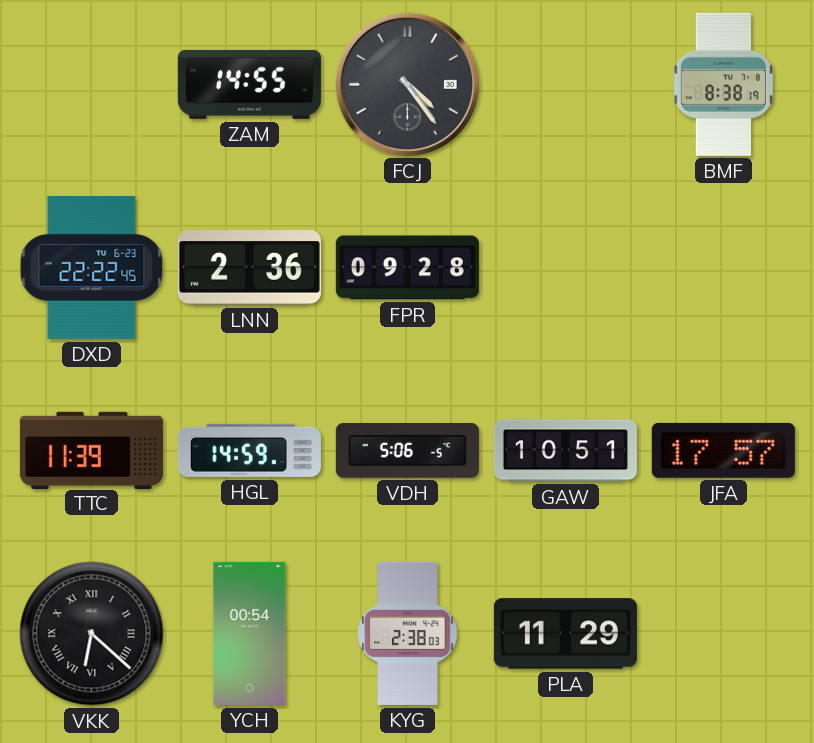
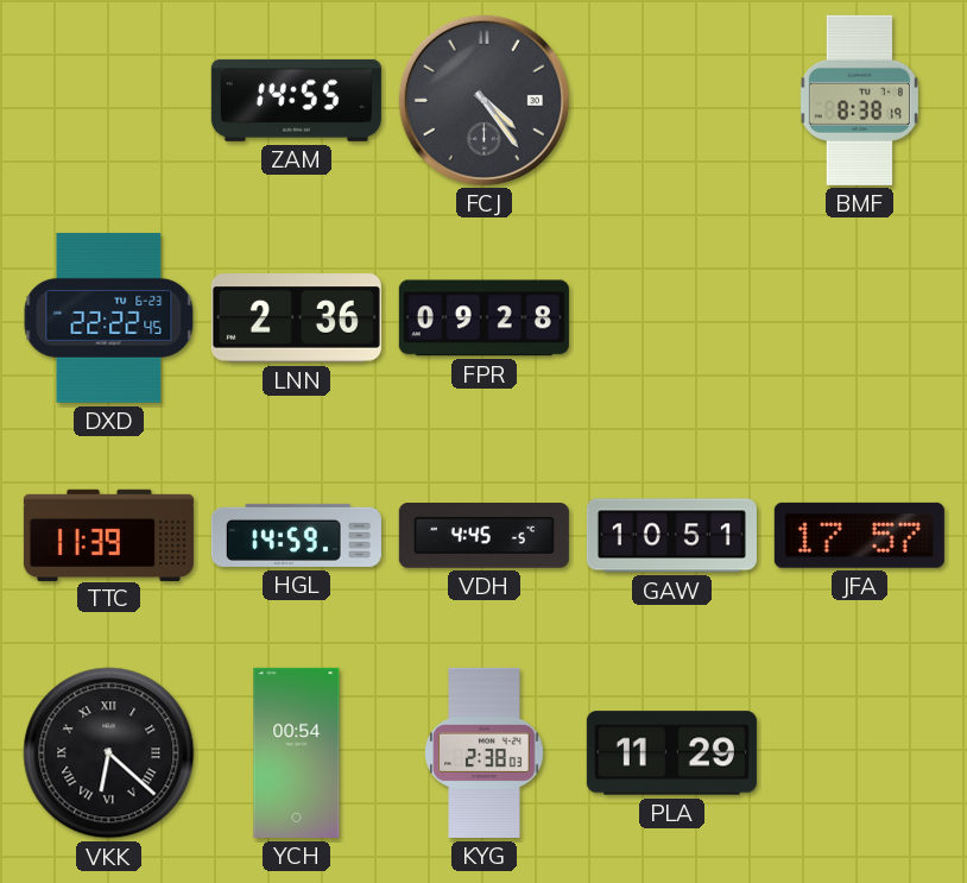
VDH: 5:06 -> 4:45
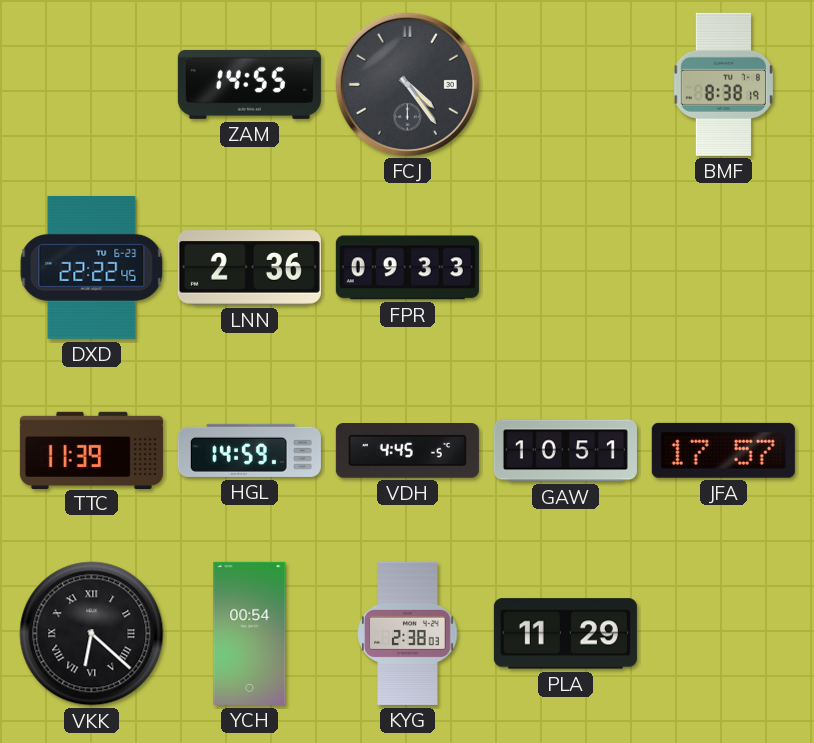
FPR: 09:28 -> 09:33
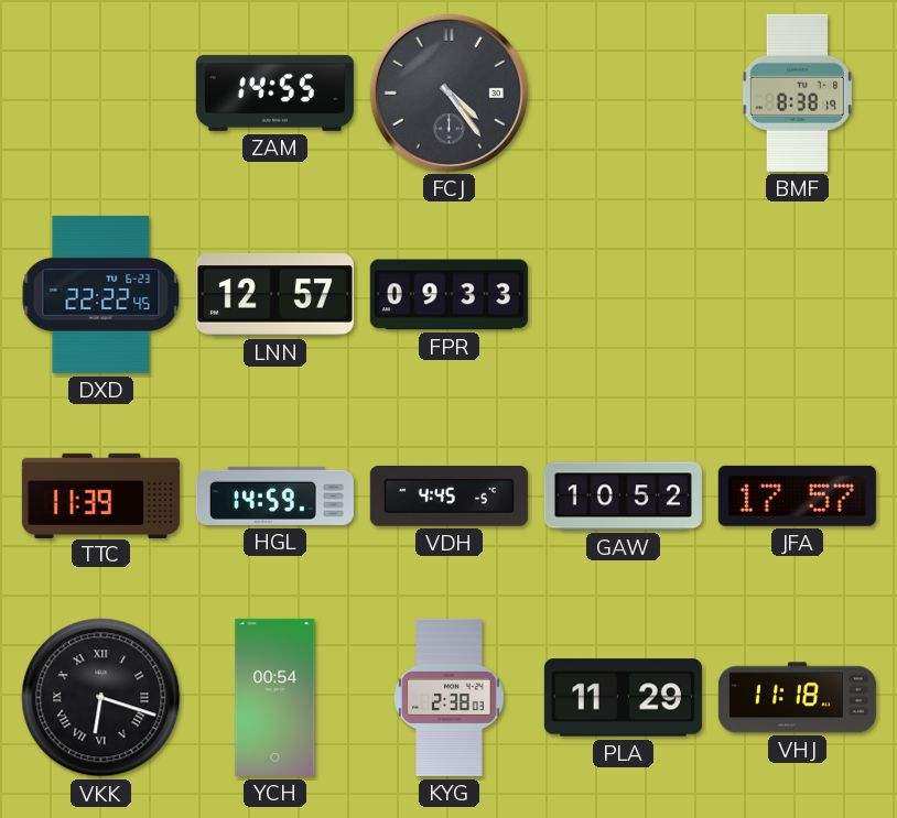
LNN: 2:36 -> 12:57
GAW: 10:51 -> 10:52
VKK: 6:22 -> 6:18
VHJ: none -> 11:18
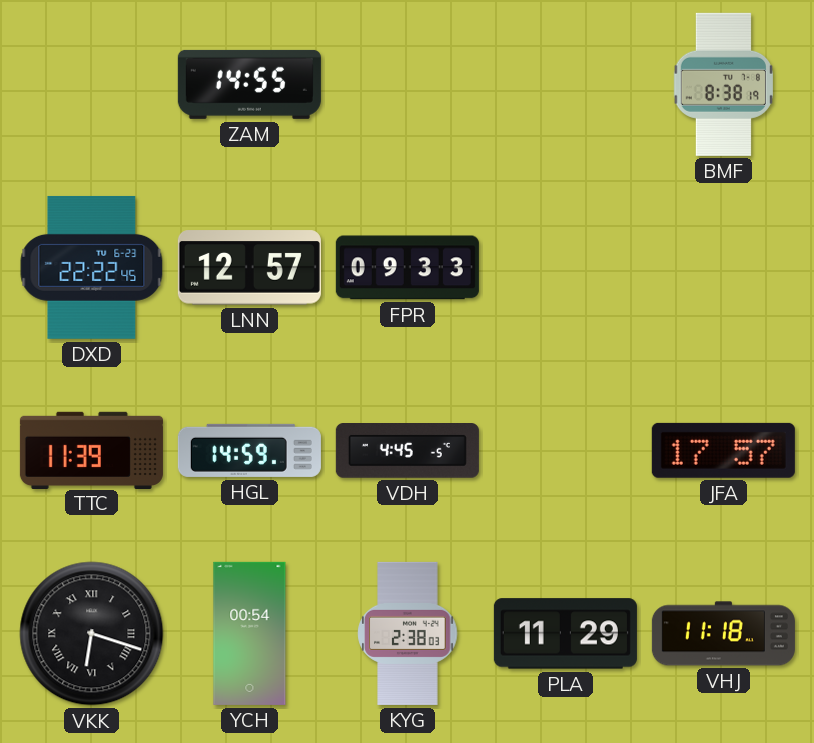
FCJ: 4:24 -> none
GAW: 10:52 -> none
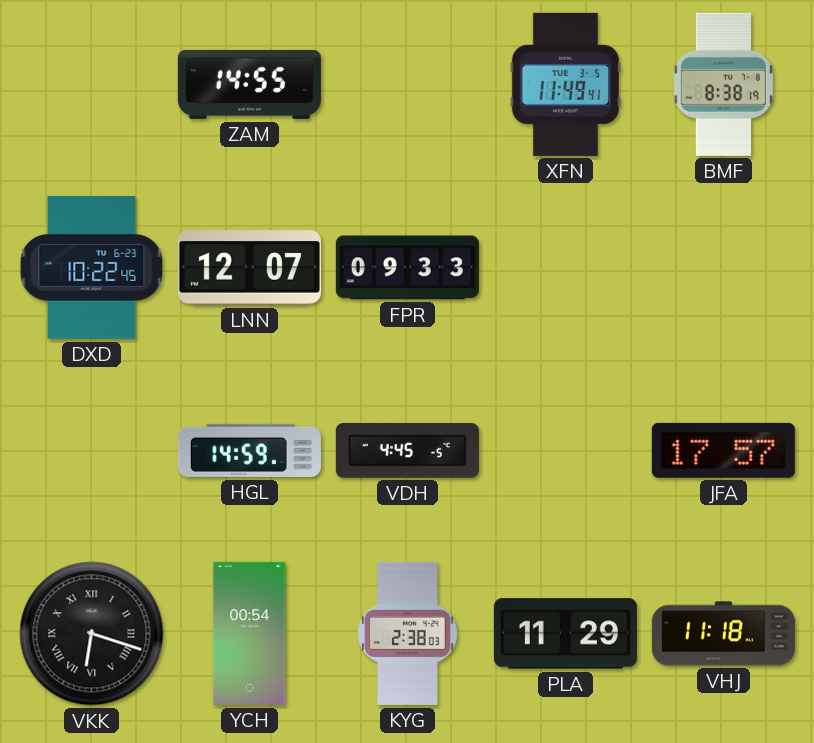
XFN: none -> 11:49
DXD: 22:22 -> 10:22
LNN: 12:57 -> 12:07
TTC: 11:39 -> none
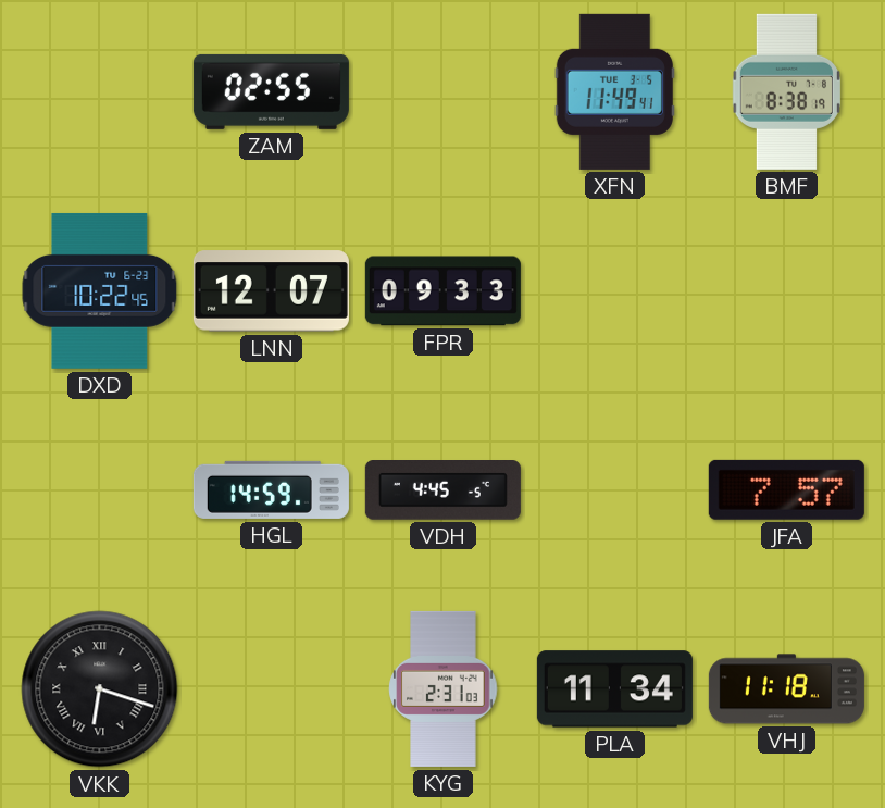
ZAM: 14:55 -> 02:55
JFA: 17:57 -> 7:57
YCH: 00:54 -> none
KYG: 2:38 -> 2:31
PLA: 11:29 -> 11:34
